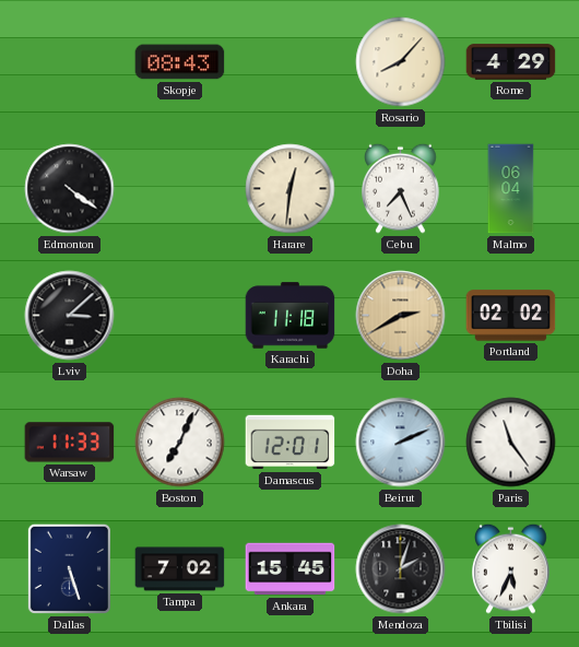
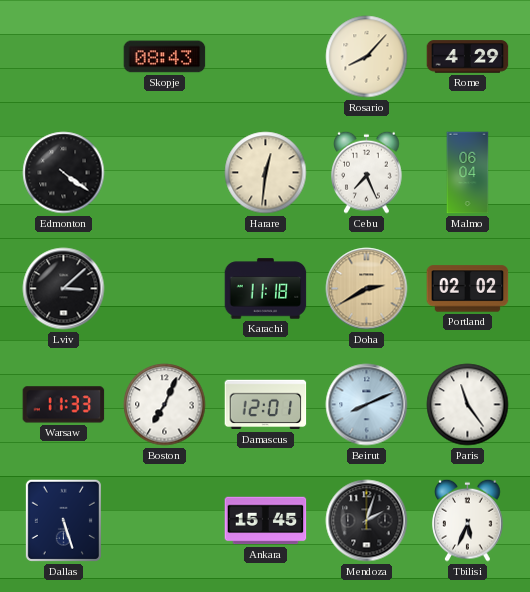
Beirut: 2:11 -> 8:11
Tampa: 7:02 -> none
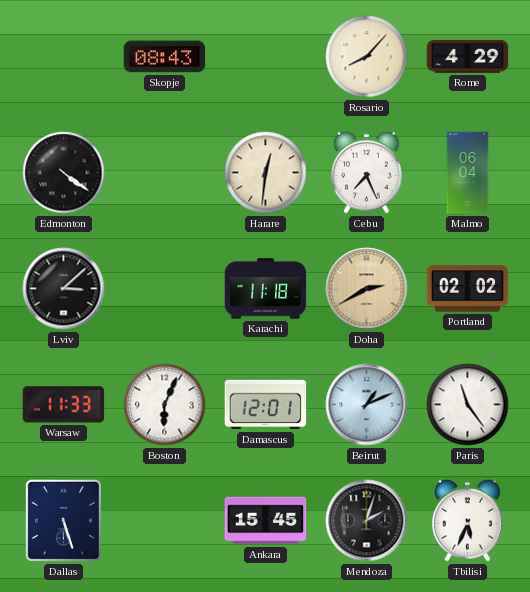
Boston: 7:04 -> 6:04
Beirut: 8:11 -> 1:11
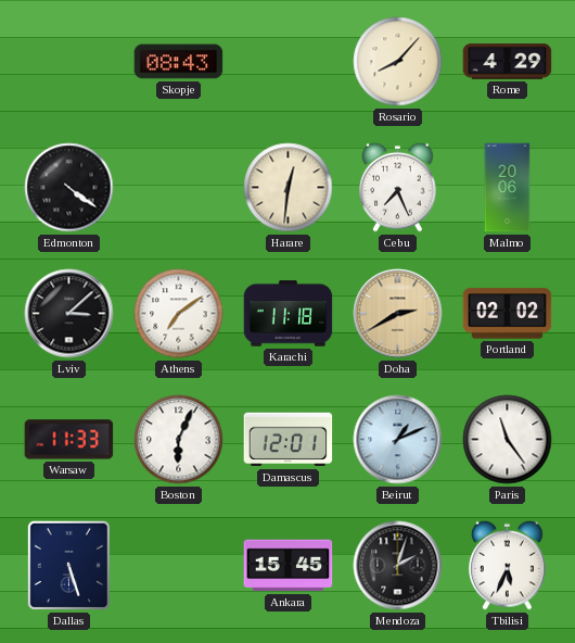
Malmo: 06:04 -> 20:06
Athens: none -> 7:09
